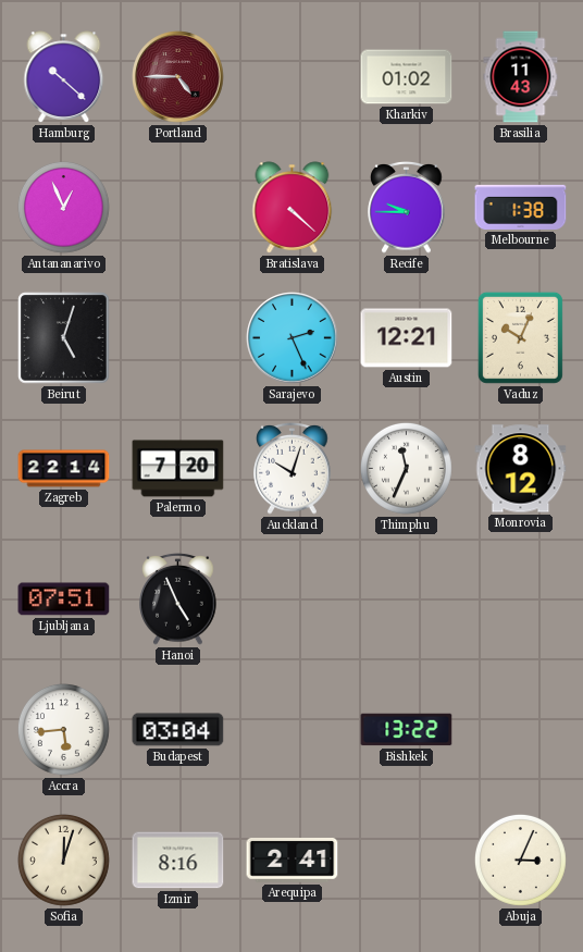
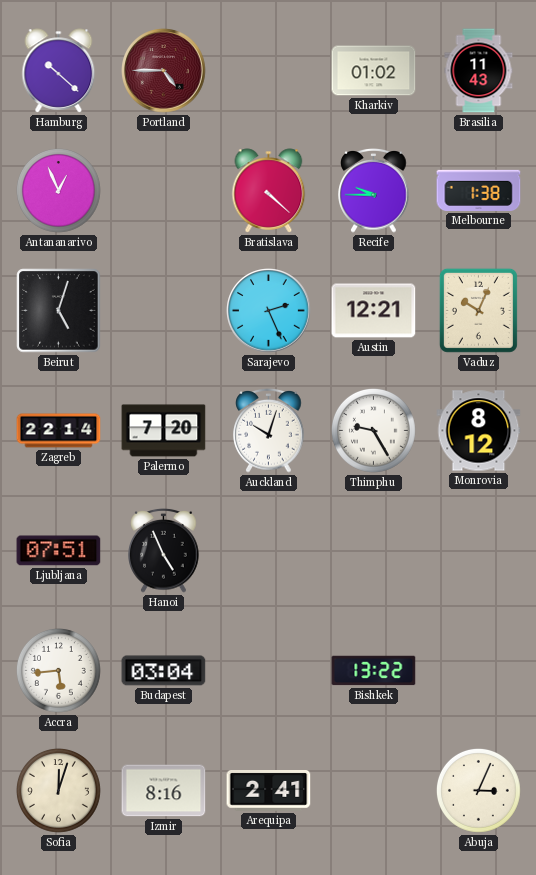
Thimphu: 11:34 -> 9:25
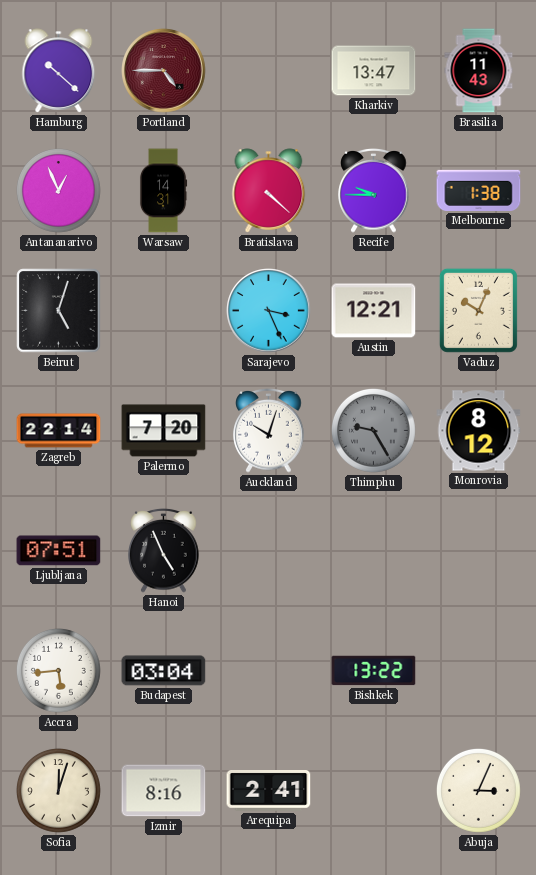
Kharkiv: 01:02 -> 13:47
Warsaw: none -> 14:31
Sarajevo: 2:26 -> 3:26
Thimphu dial: white -> grey
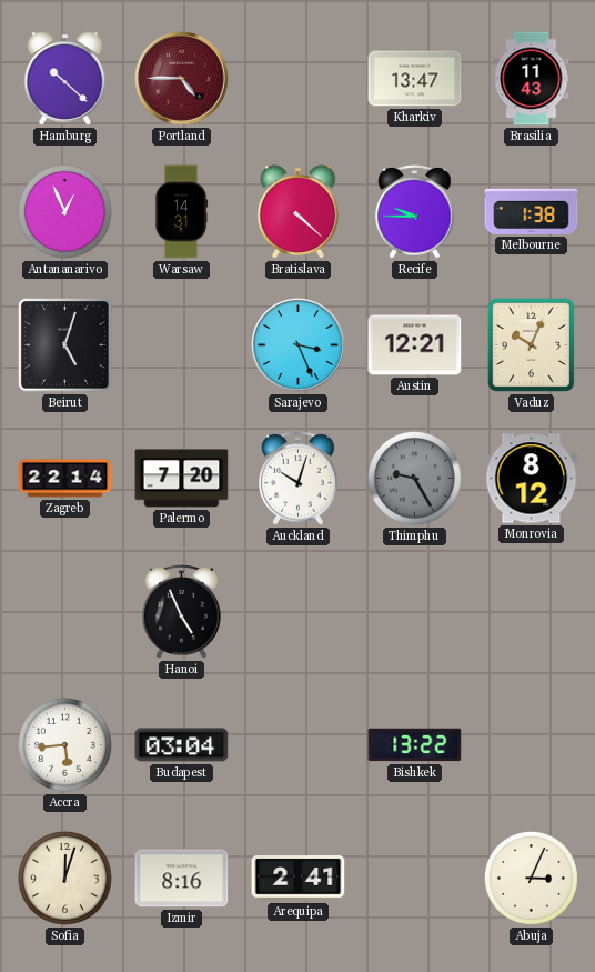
Ljubljana: 07:51 -> none
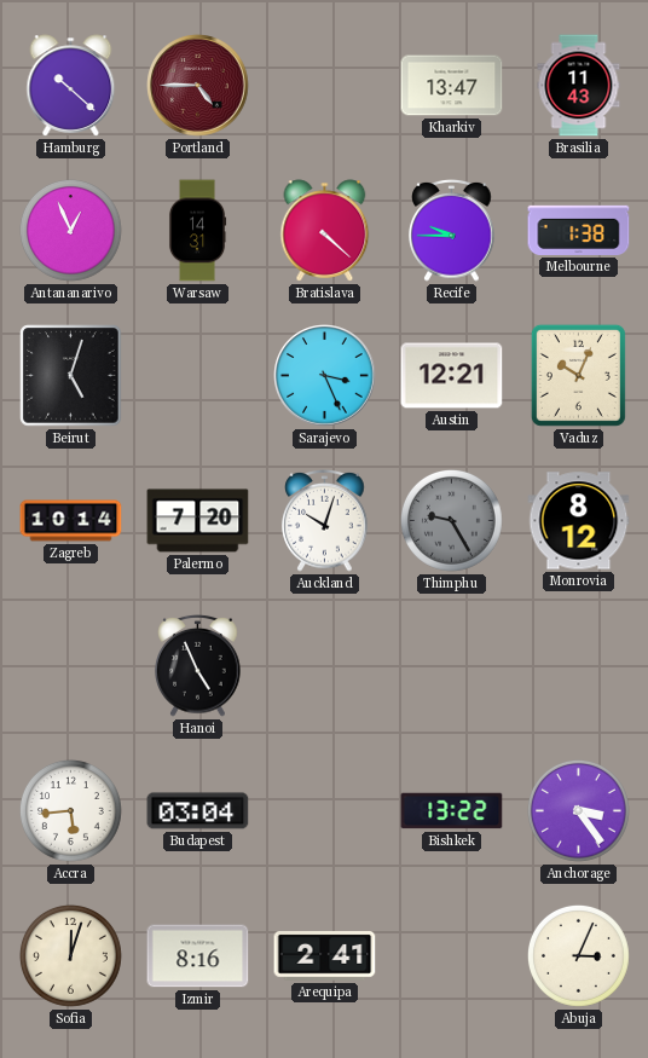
Zagreb: 22:14 -> 10:14
Anchorage: none -> 3:24
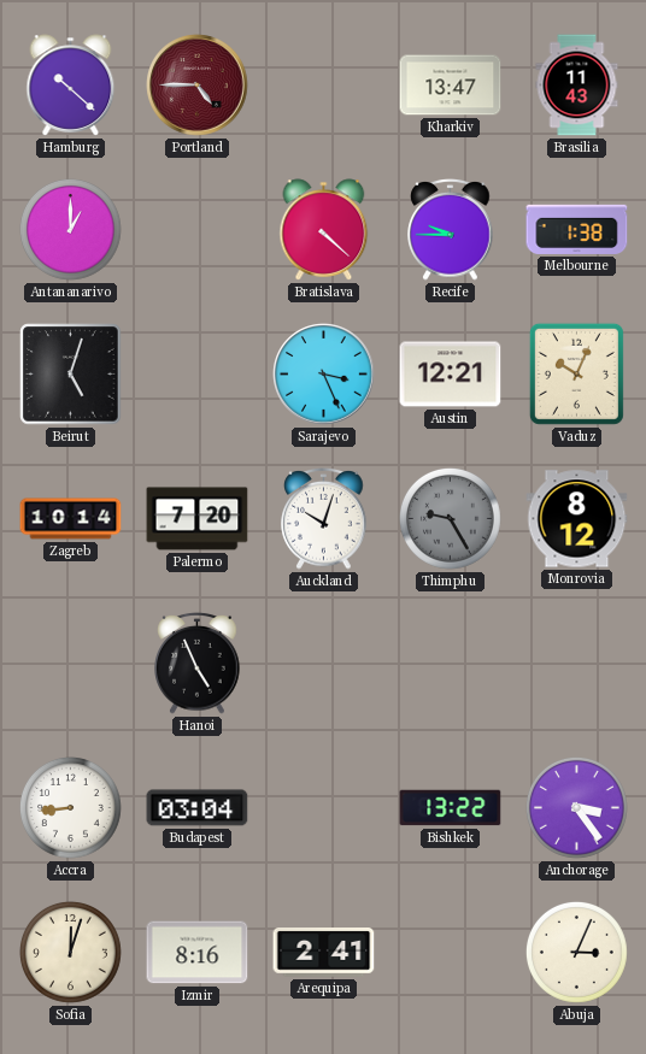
Antananarivo: 12:56 -> 1:00
Warsaw: 14:31 -> none
Accra: 5:44 -> 8:44
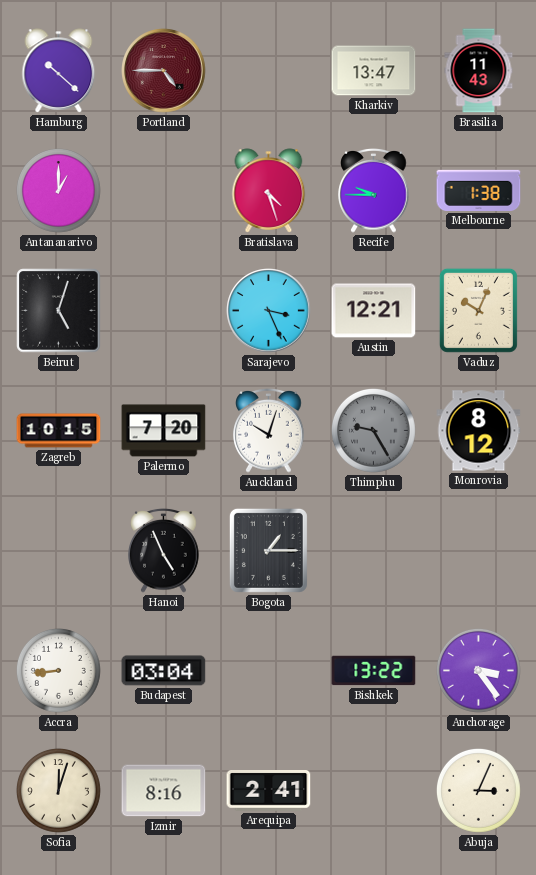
Bratislava: 4:22 -> 4:27
Zagreb: 10:14 -> 10:15
Bogota: none -> 1:15
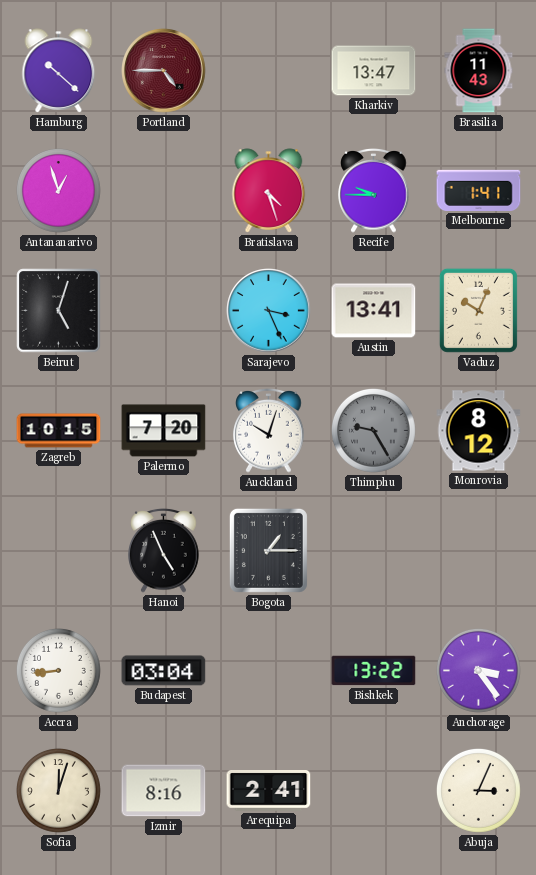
Antananarivo: 1:00 -> 12:57
Melbourne: 1:38 -> 1:41
Austin: 12:21 -> 13:41
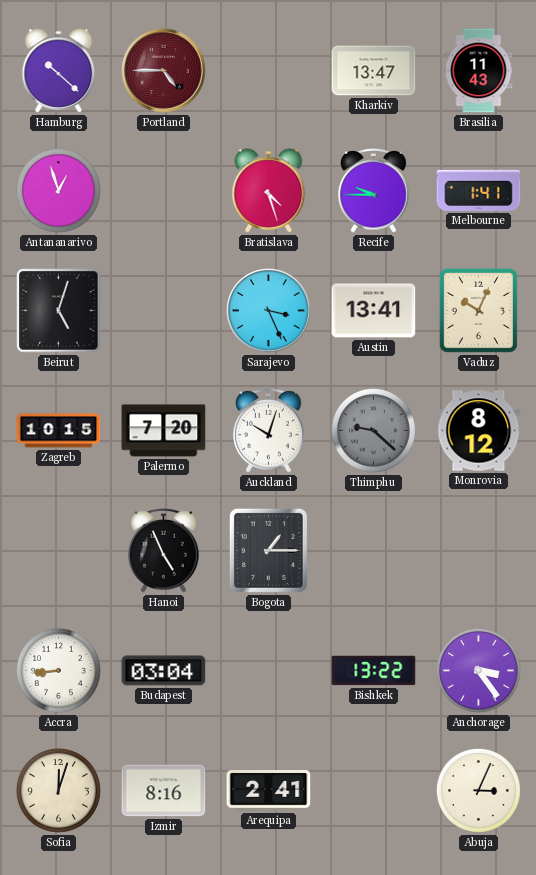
Thimphu: 9:25 -> 9:22
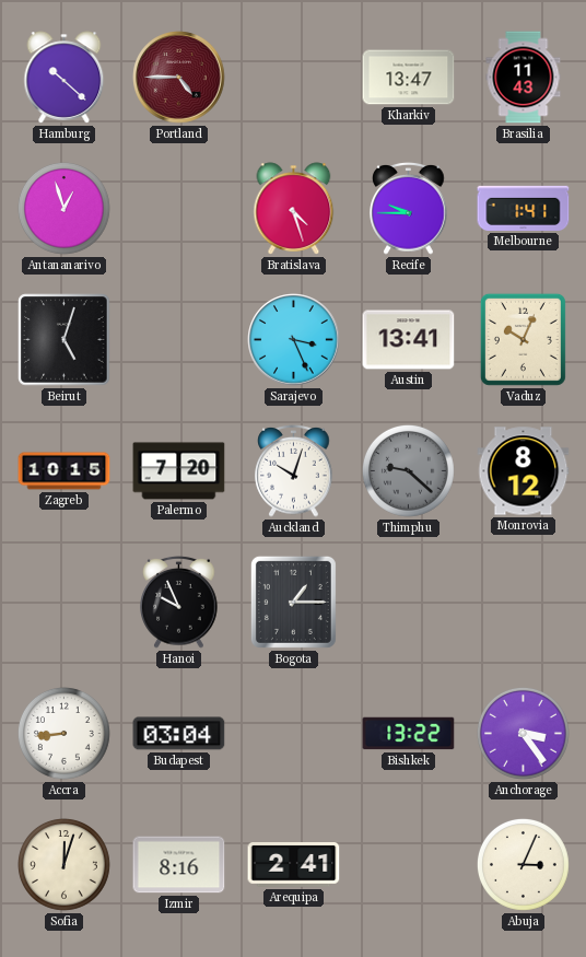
Hanoi: 4:56 -> 9:56
